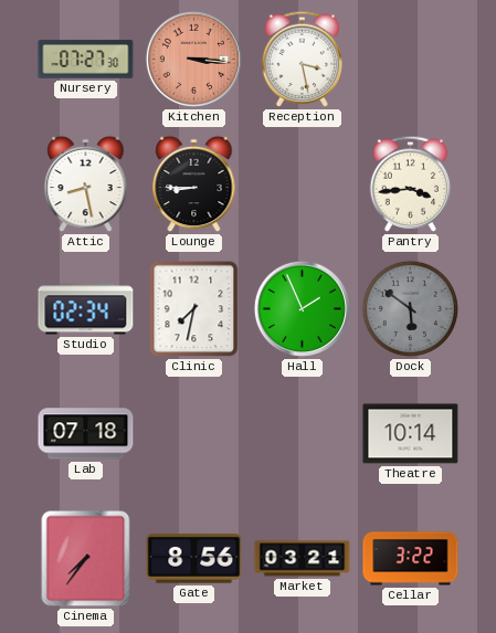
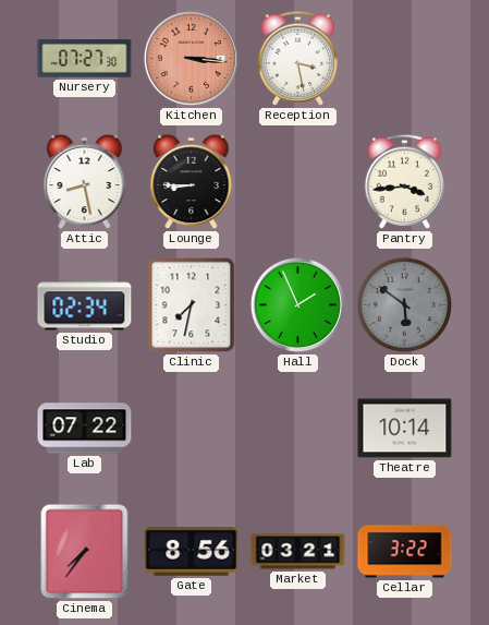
Lab: 07:18 -> 07:22
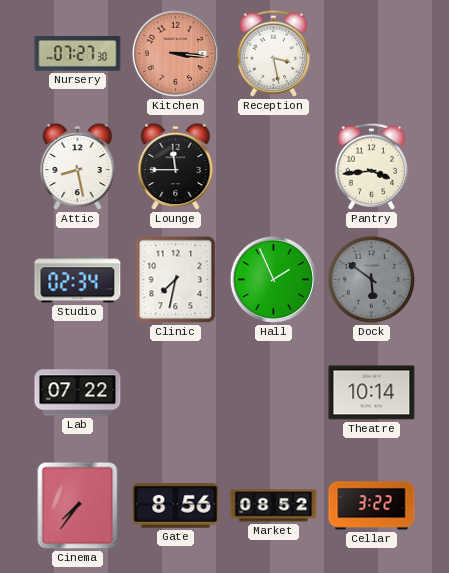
Lounge: 8:45 -> 11:45
Market: 03:21 -> 08:52
